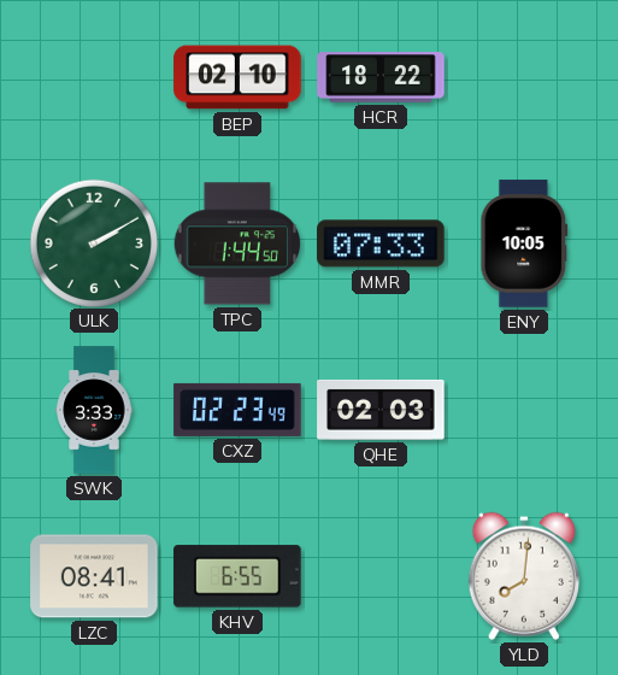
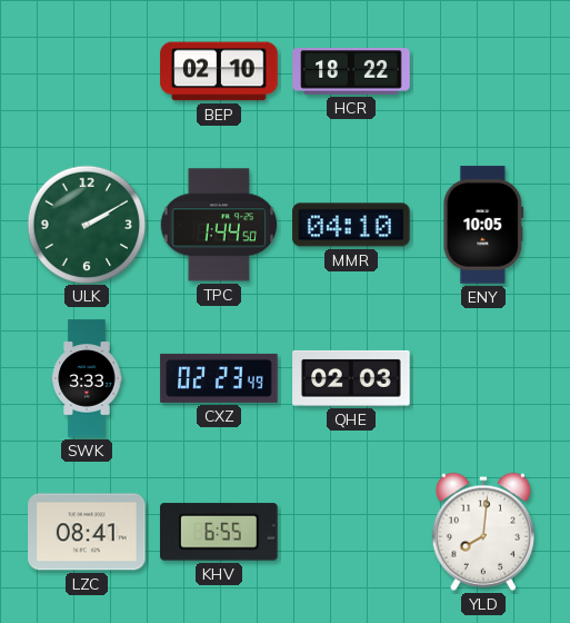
MMR: 07:33 -> 04:10
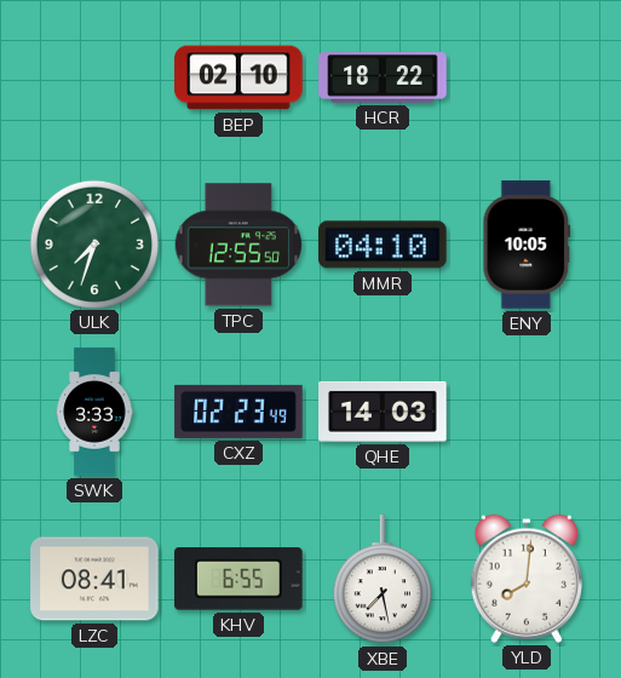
ULK: 2:10 -> 7:33
TPC: 1:44 -> 12:55
QHE: 02:03 -> 14:03
XBE: none -> 7:28
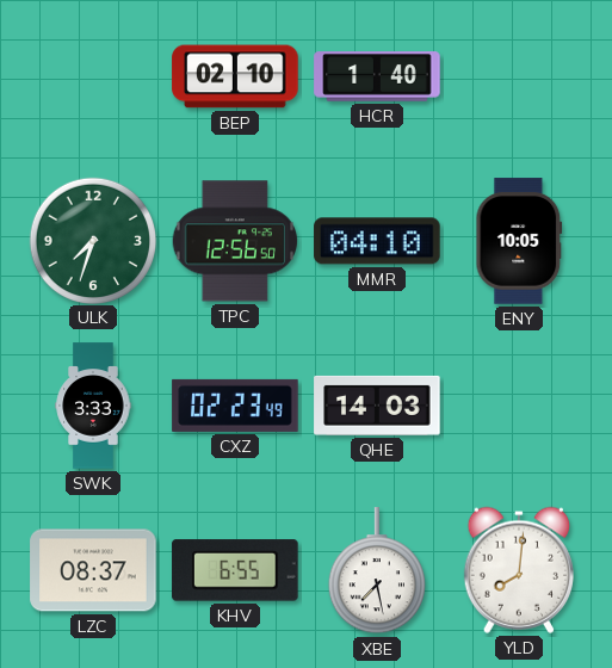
HCR: 18:22 -> 1:40
TPC: 12:55 -> 12:56
LZC: 08:41 -> 08:37
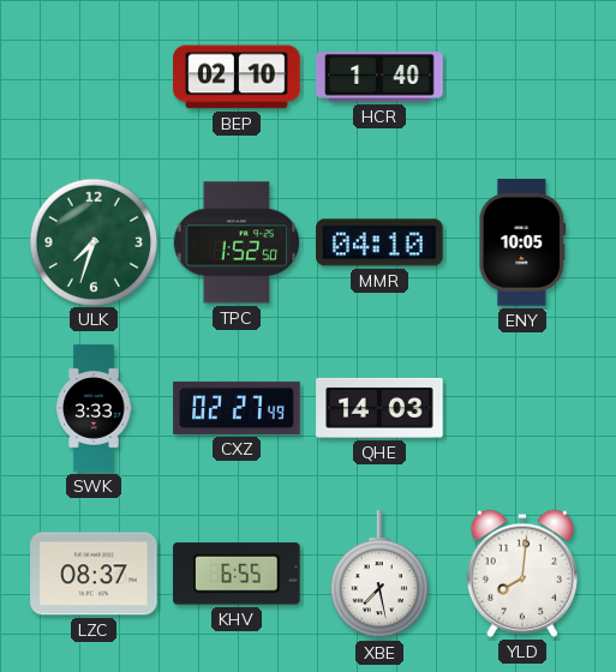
TPC: 12:56 -> 1:52
CXZ: 02:23 -> 02:27
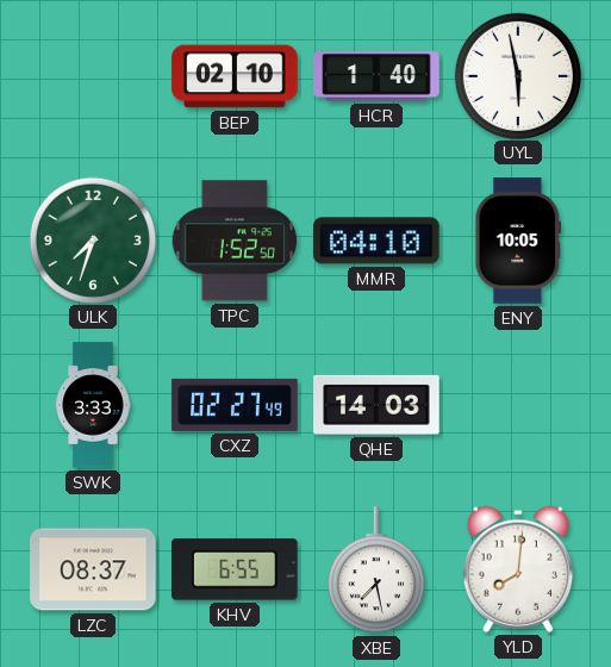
UYL: none -> 5:58
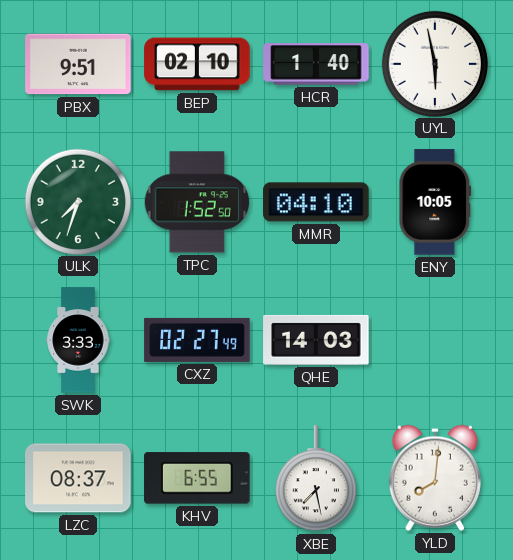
PBX: none -> 9:51
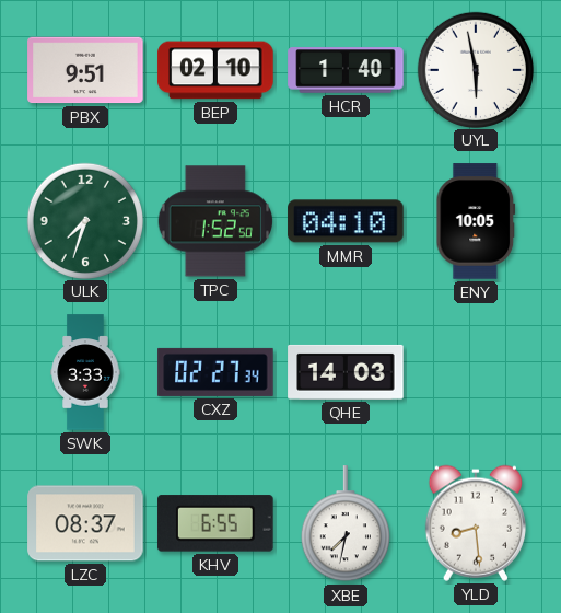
CXZ: 02:27:49 -> 02:27:34
XBE: 7:28 -> 7:32
YLD: 8:01 -> 8:29
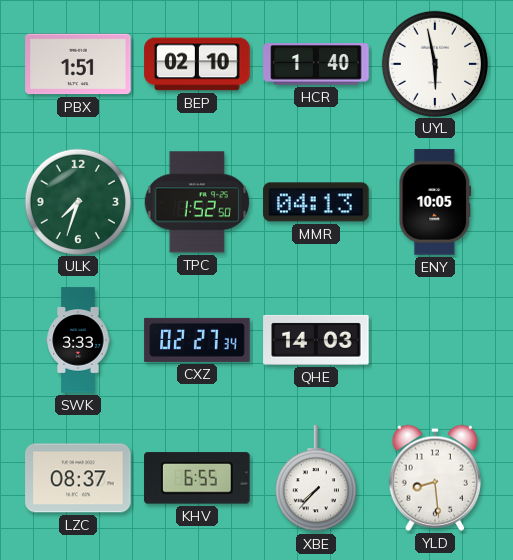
PBX: 9:51 -> 1:51
MMR: 04:10 -> 04:13
XBE: 7:32 -> 7:37
